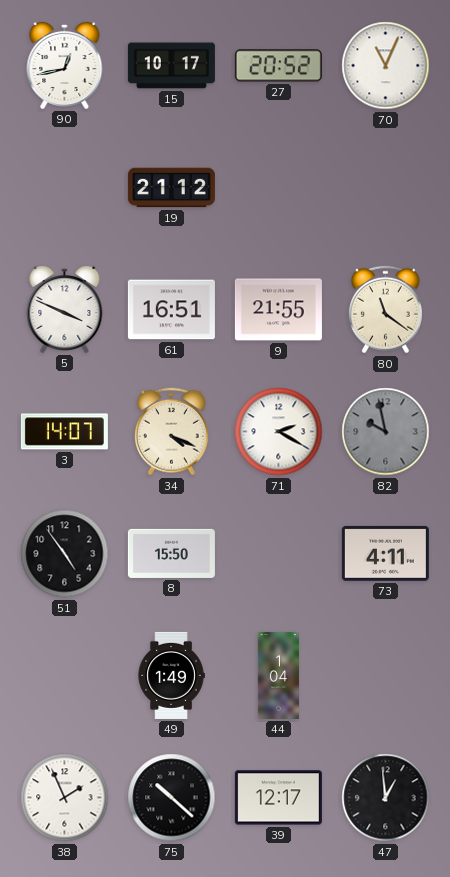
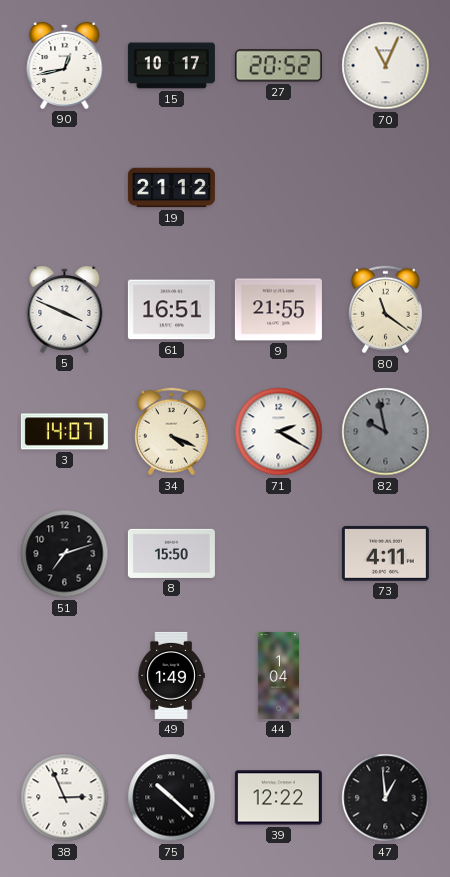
51: 4:54 -> 7:12
38: 1:56 -> 2:56
39: 12:17 -> 12:22
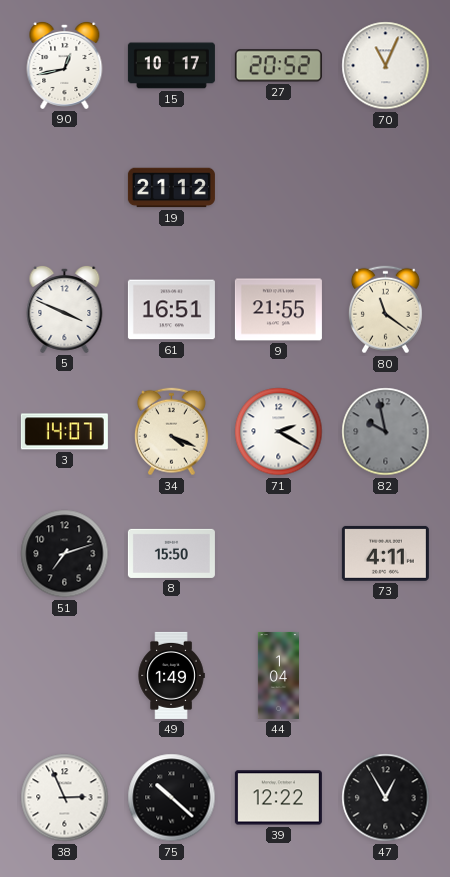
47: 12:59 -> 12:55
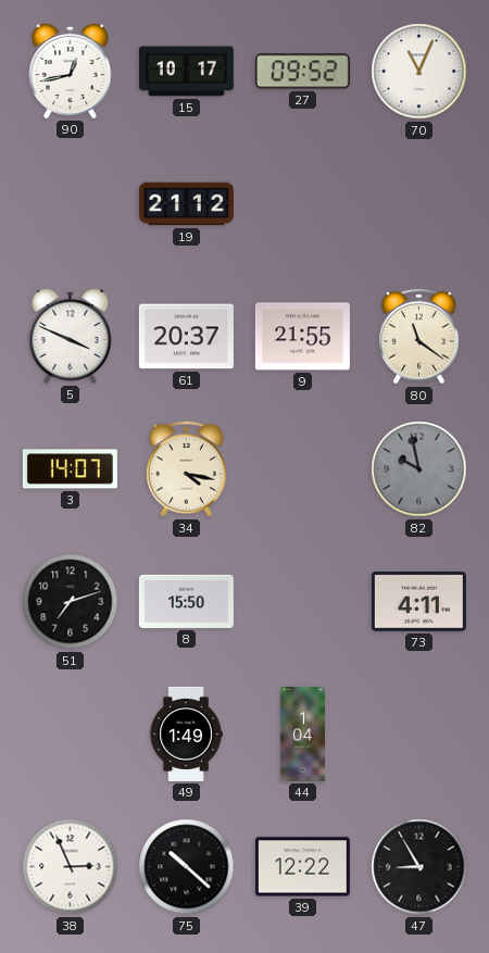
27: 20:52 -> 09:52
61: 16:51 -> 20:37
34: 4:19 -> 4:17
71: 2:20 -> none
47: 12:55 -> 8:55
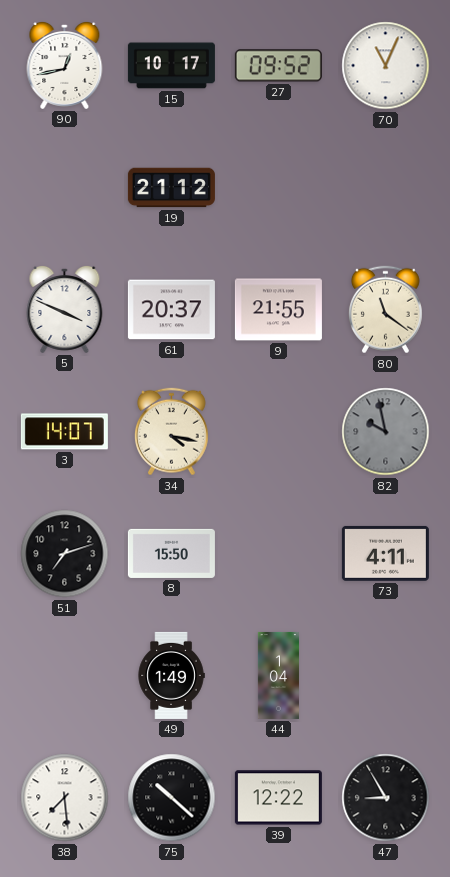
38: 2:56 -> 7:29
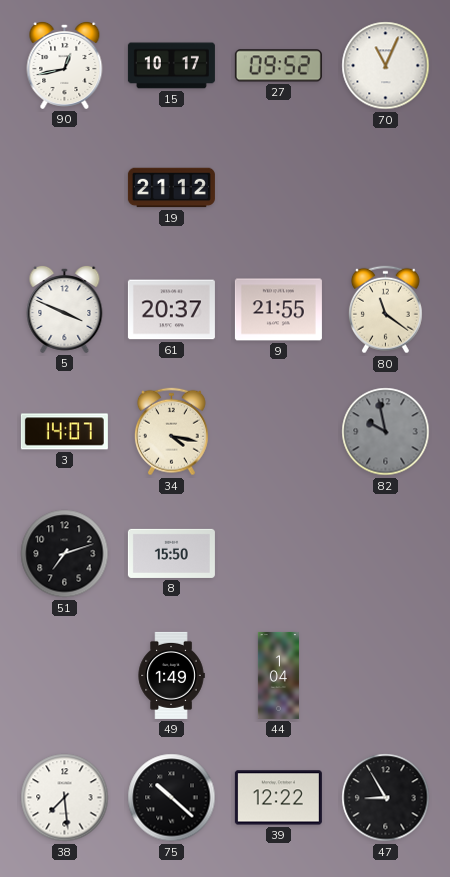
73: 4:11 -> none
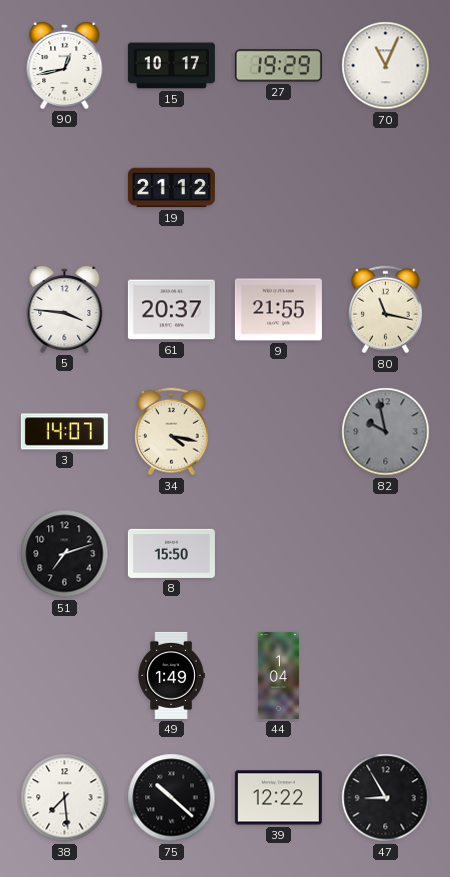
27: 09:52 -> 19:29
5: 3:49 -> 3:46
80: 11:21 -> 11:17
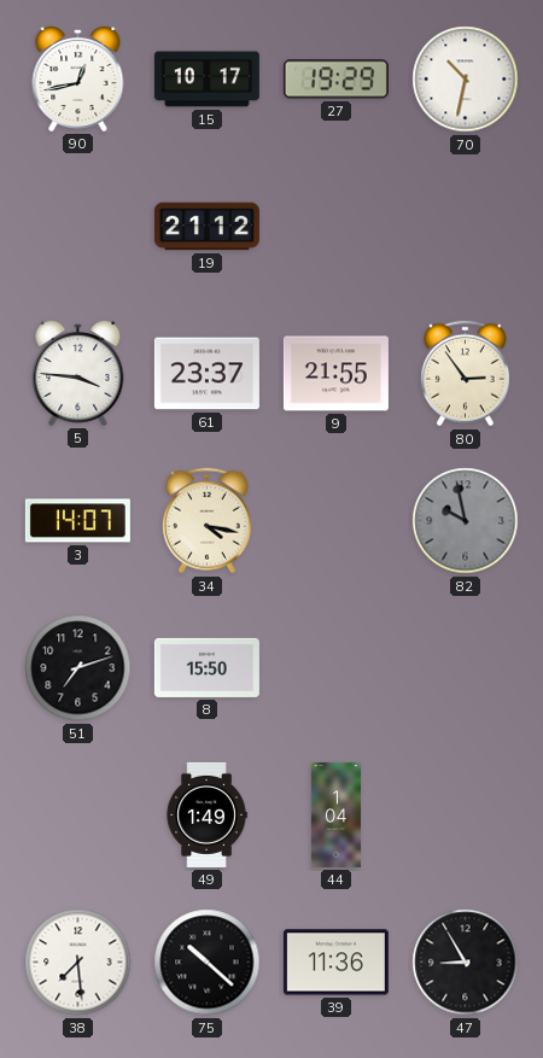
70: 11:04 -> 10:32
61: 20:37 -> 23:37
80: 11:17 -> 2:54
39: 12:22 -> 11:36
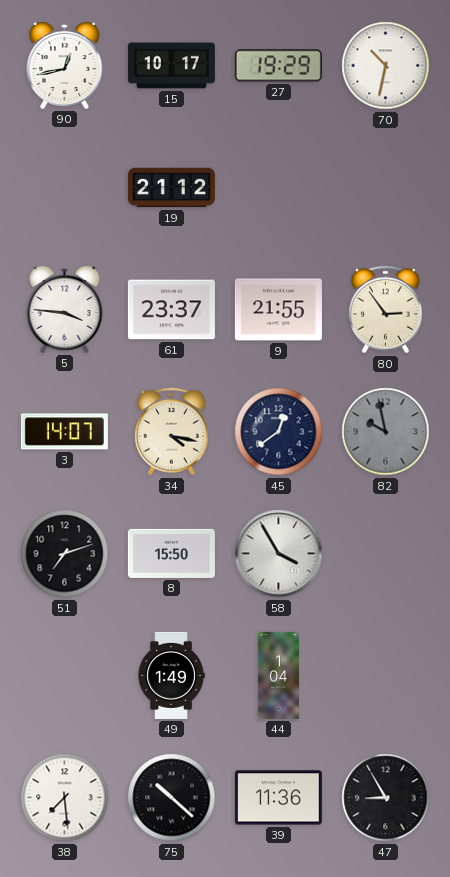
45: none -> 12:39
58: none -> 3:55
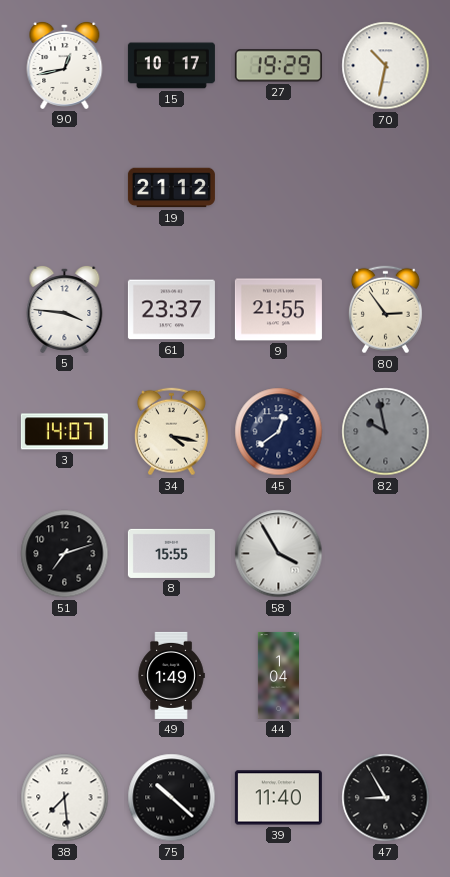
8: 15:50 -> 15:55
39: 11:36 -> 11:40
